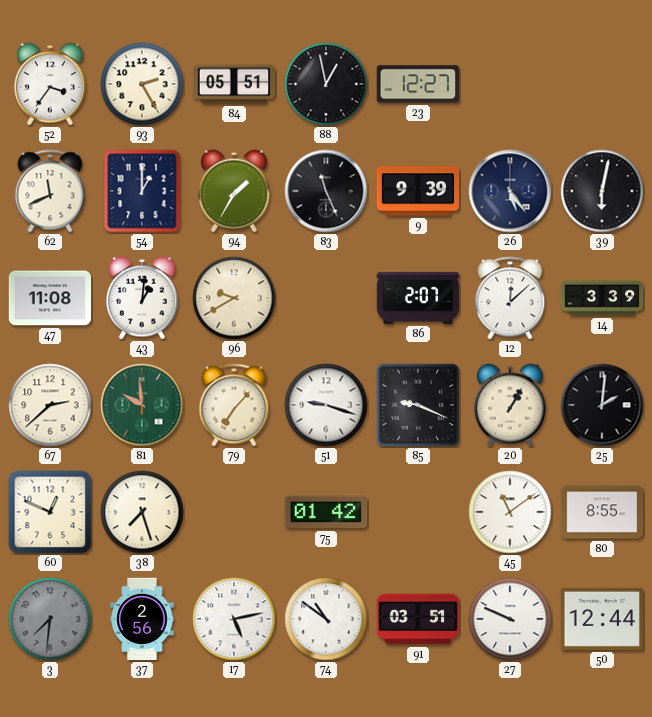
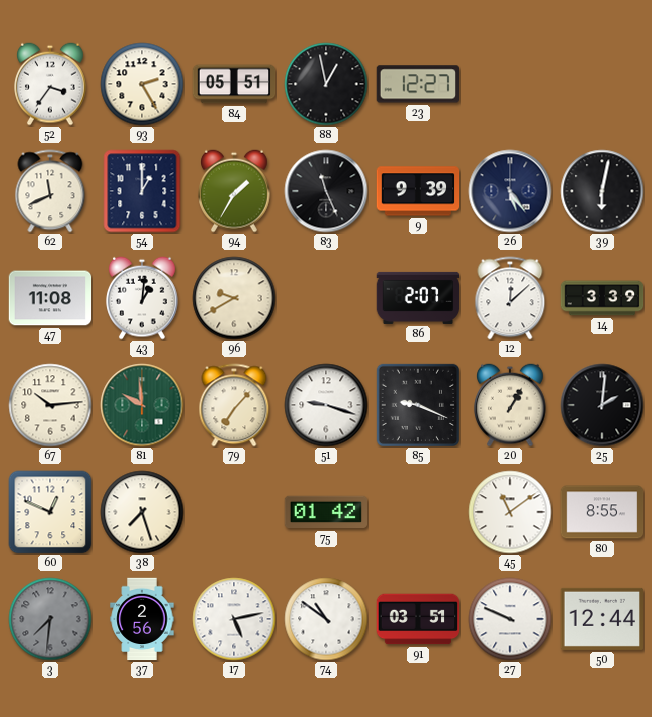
67: 2:38 -> 10:14
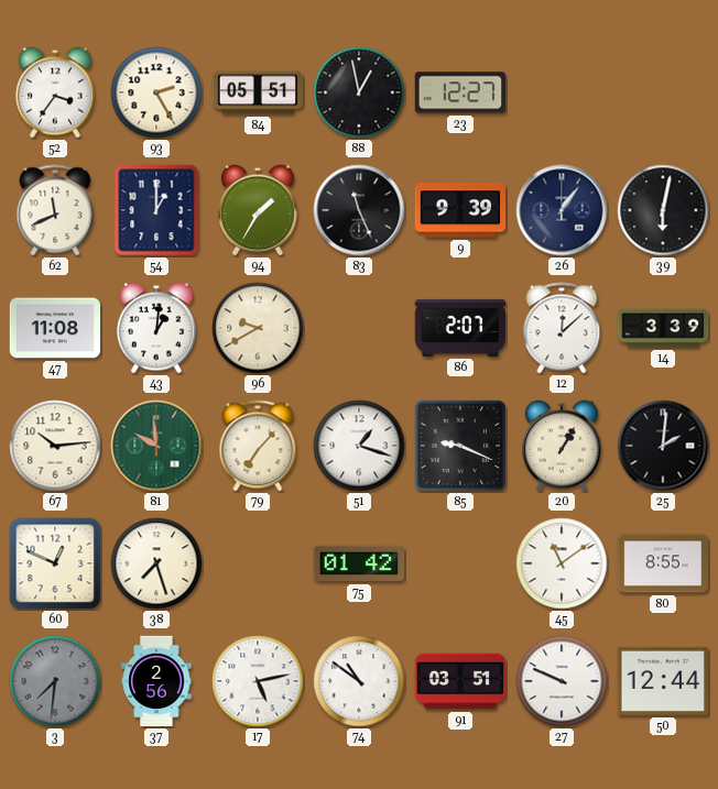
26: 5:24 -> 1:06
51: 9:18 -> 1:18
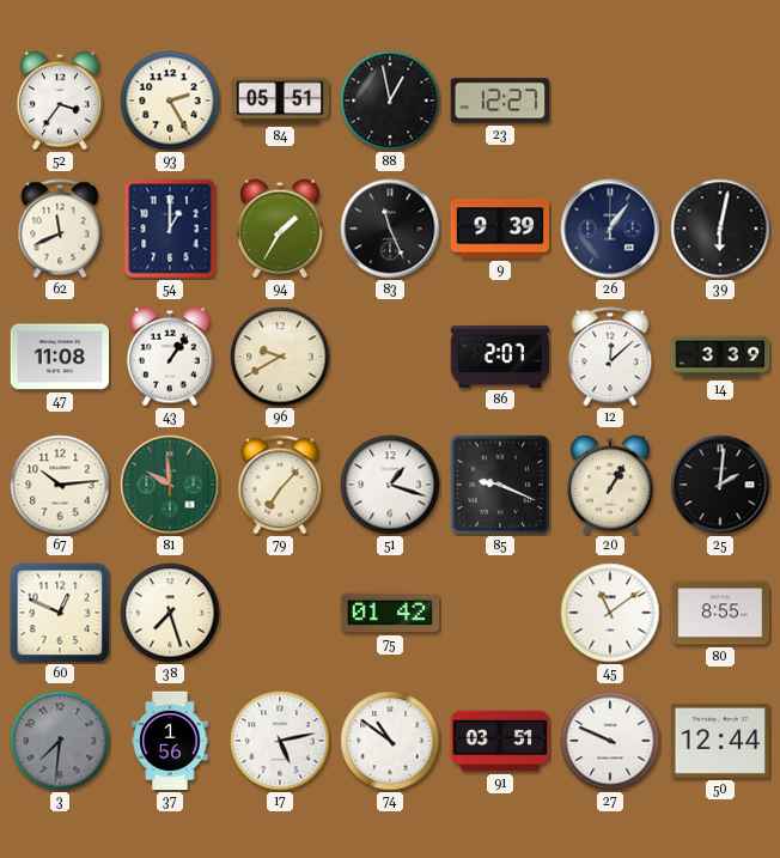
43: 1:01 -> 1:06
37: 2:56 -> 1:56
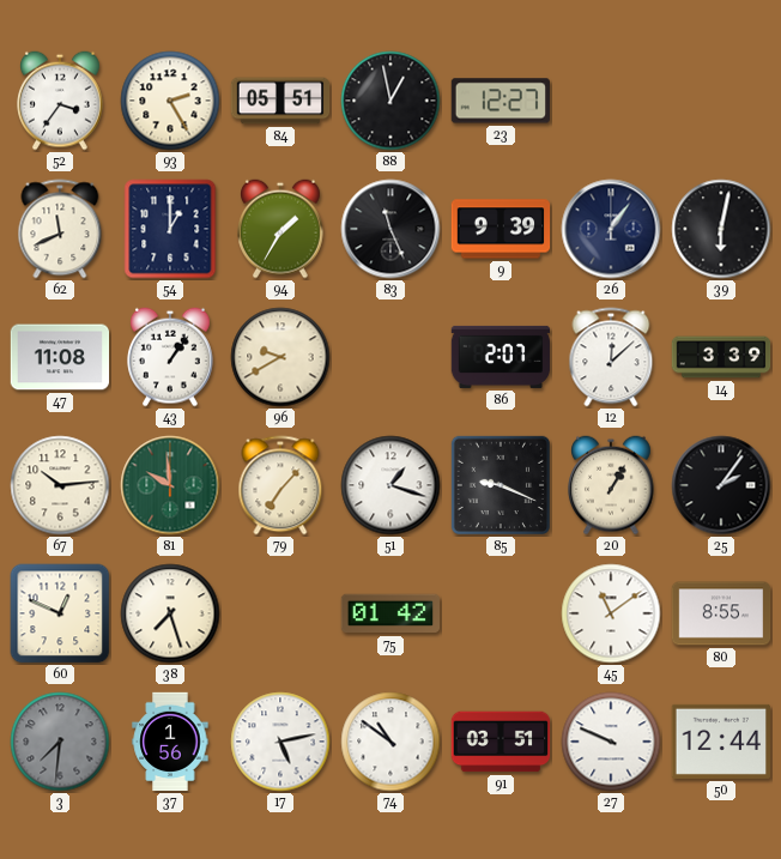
25: 2:01 -> 2:06
